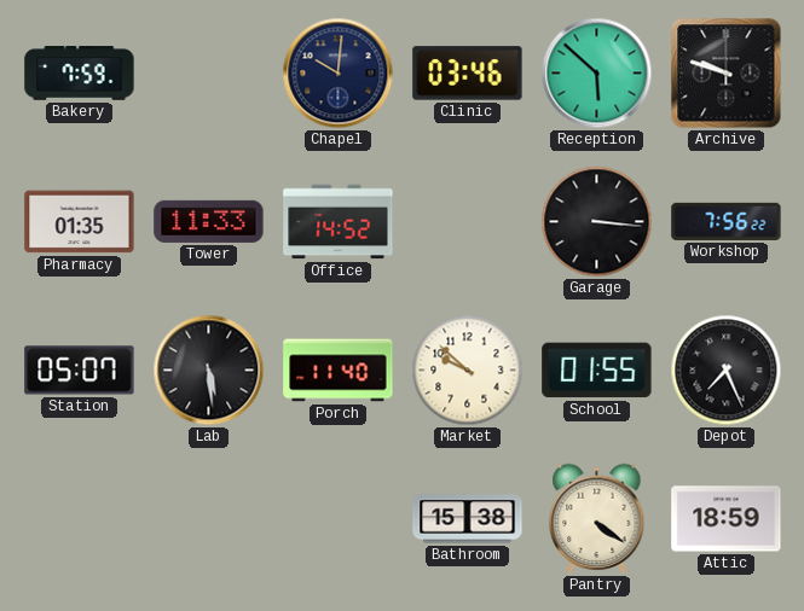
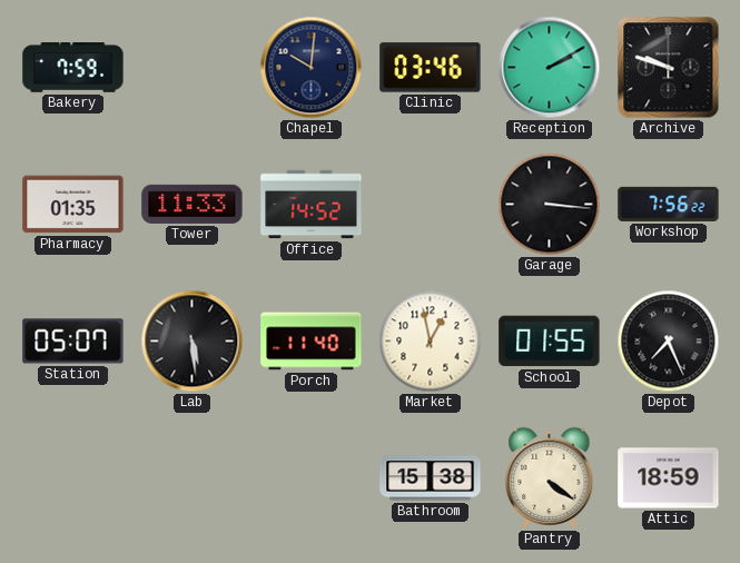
Reception: 5:52 -> 2:10
Market: 9:52 -> 12:58
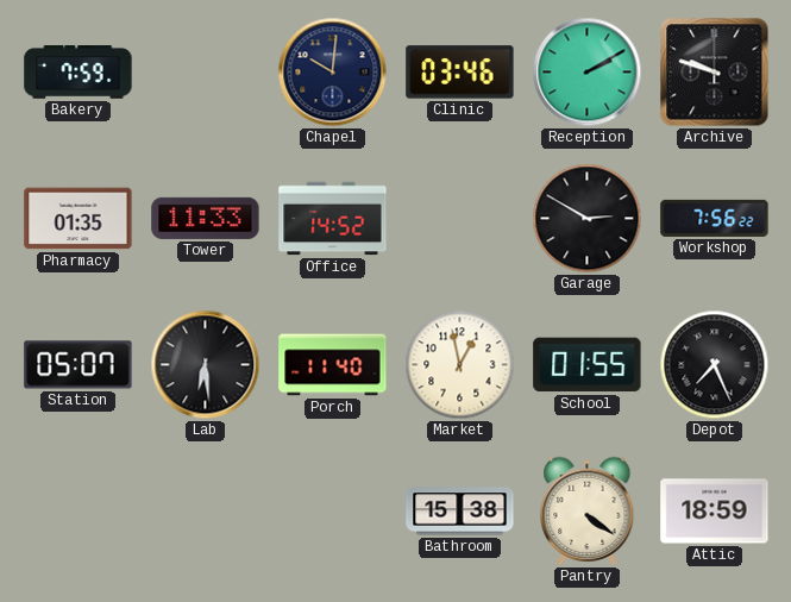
Garage: 3:16 -> 2:50
Lab: 5:29 -> 6:29
